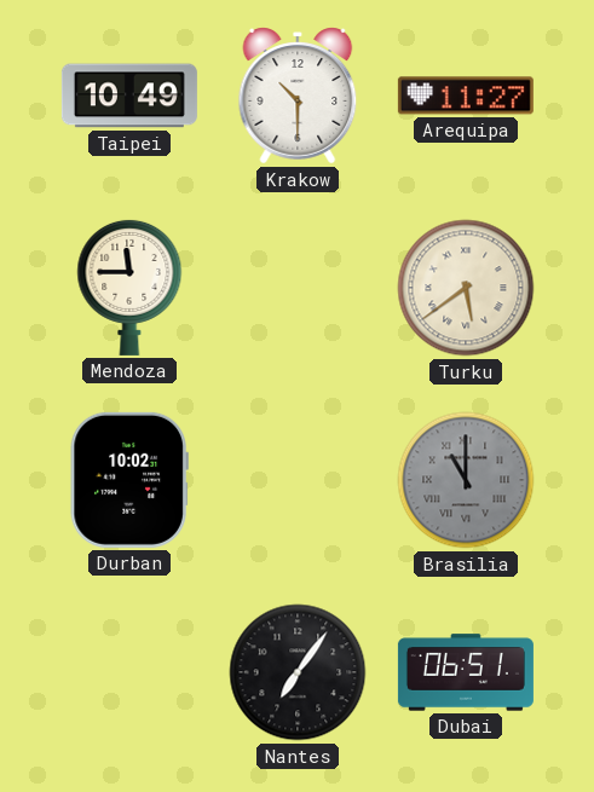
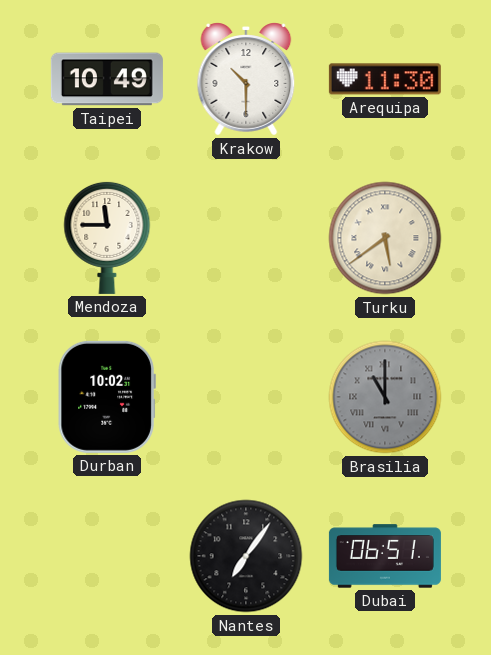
Arequipa: 11:27 -> 11:30
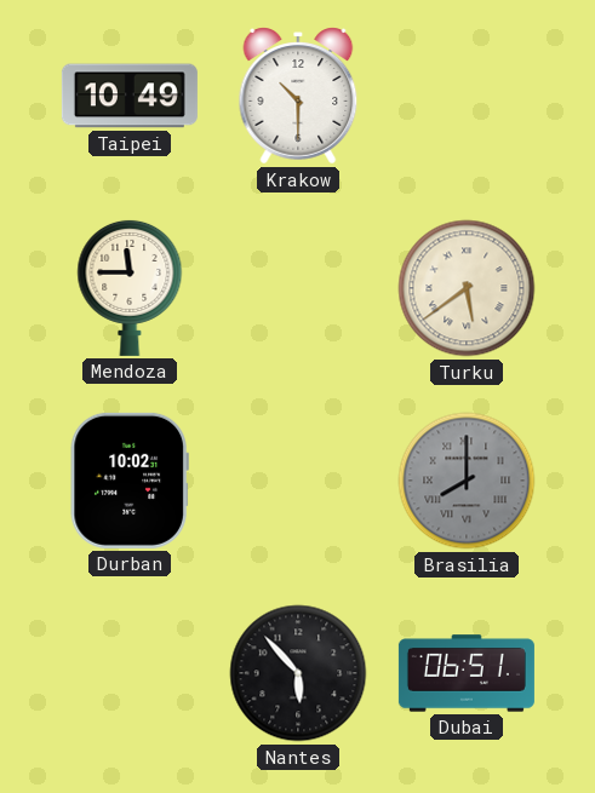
Arequipa: 11:30 -> none
Brasilia: 11:00 -> 8:00
Nantes: 7:06 -> 5:53
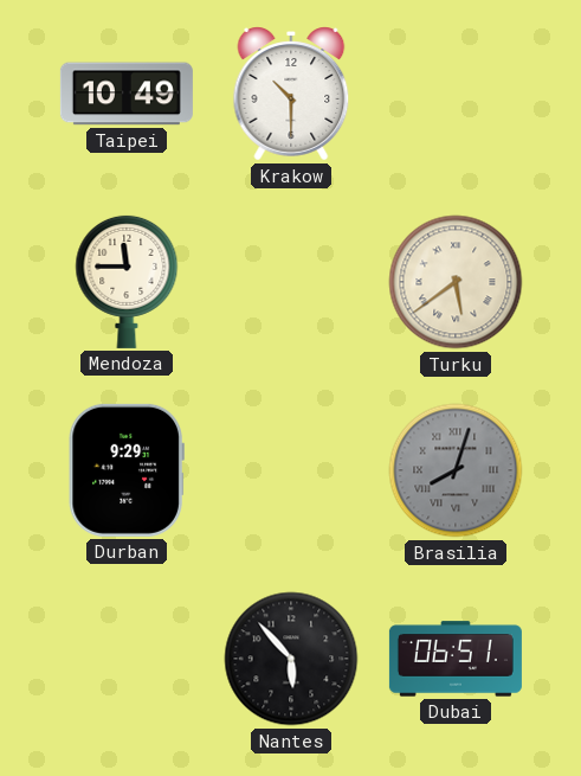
Durban: 10:02 -> 9:29
Brasilia: 8:00 -> 8:03
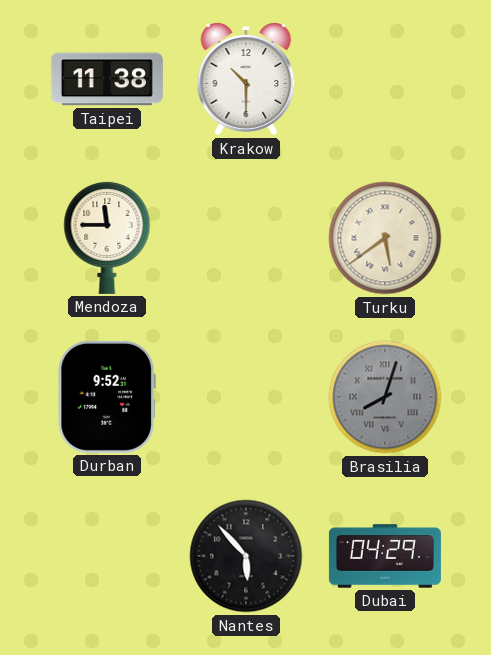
Taipei: 10:49 -> 11:38
Durban: 9:29 -> 9:52
Dubai: 06:51 -> 04:29
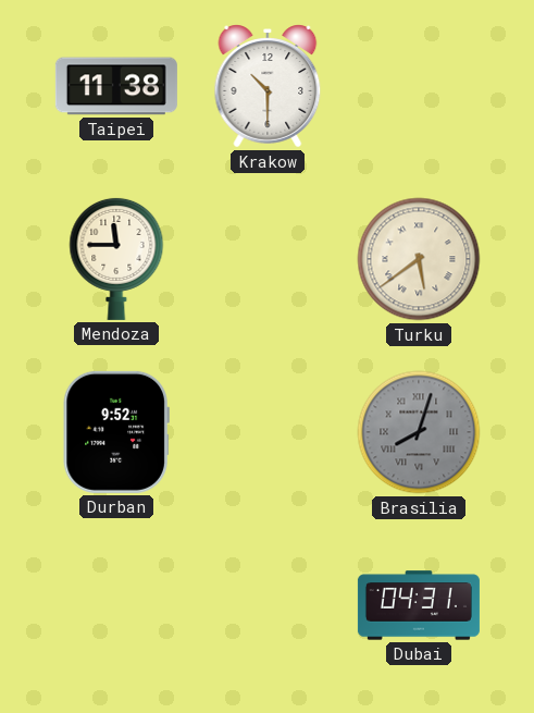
Nantes: 5:53 -> none
Dubai: 04:29 -> 04:31
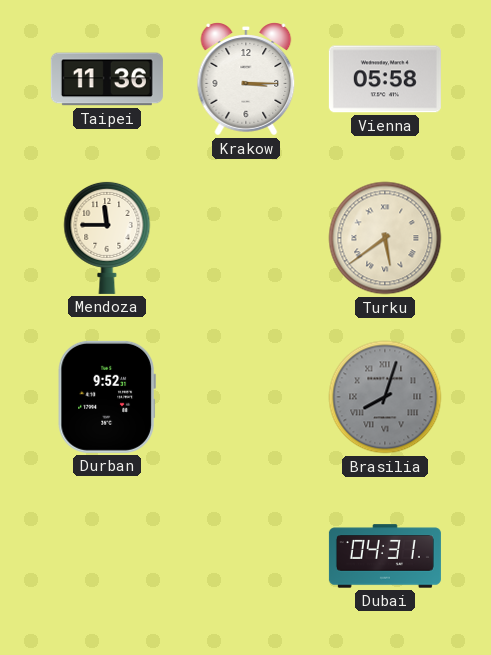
Taipei: 11:38 -> 11:36
Krakow: 10:30 -> 3:15
Vienna: none -> 05:58
